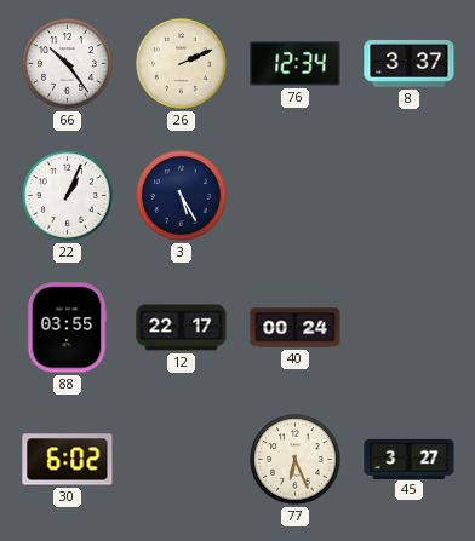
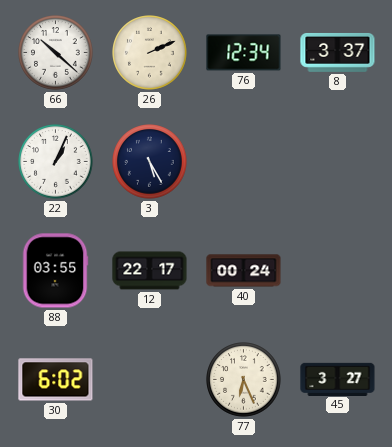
66: 10:24 -> 10:22
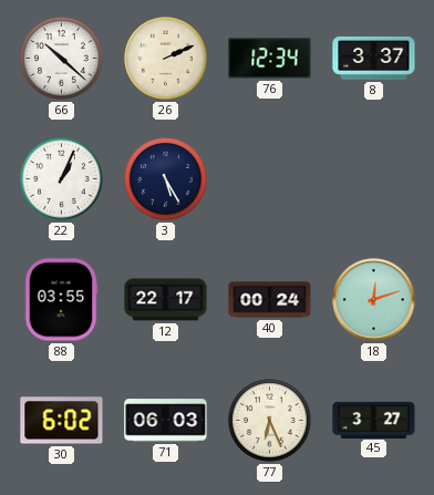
18: none -> 12:12
71: none -> 06:03
